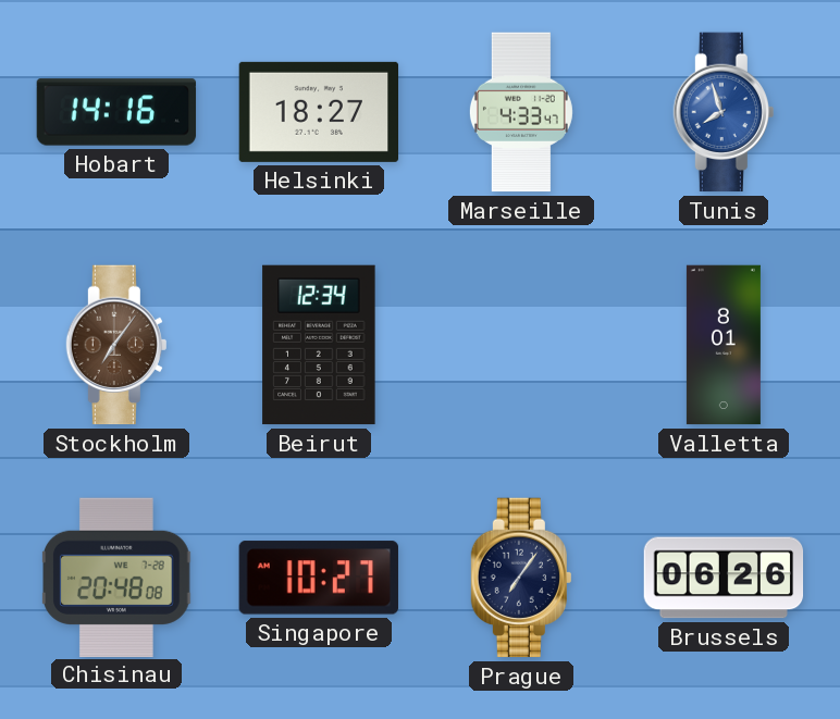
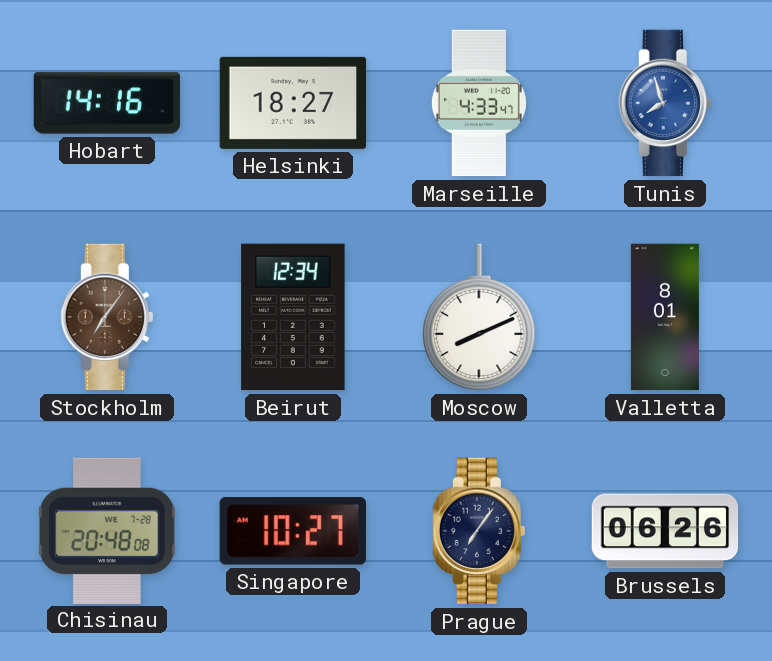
Moscow: none -> 8:11
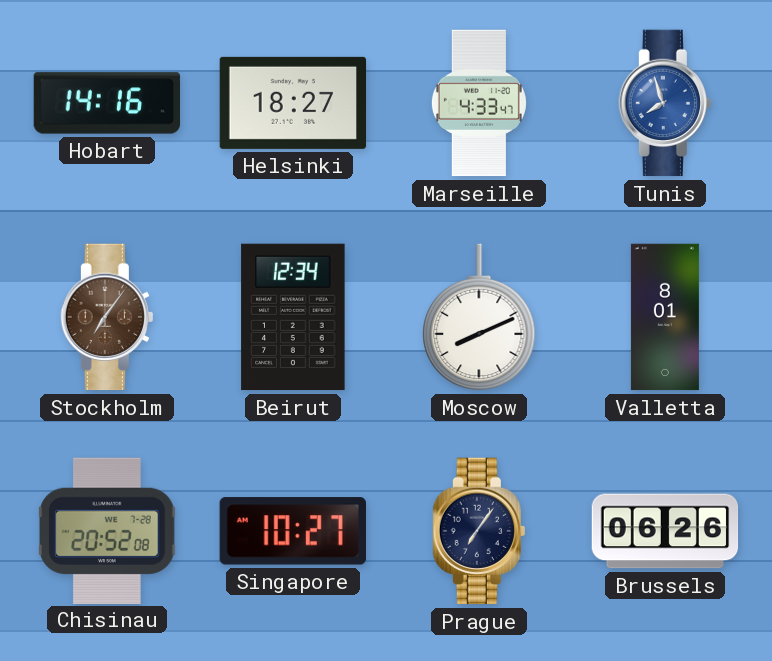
Chisinau: 20:48 -> 20:52
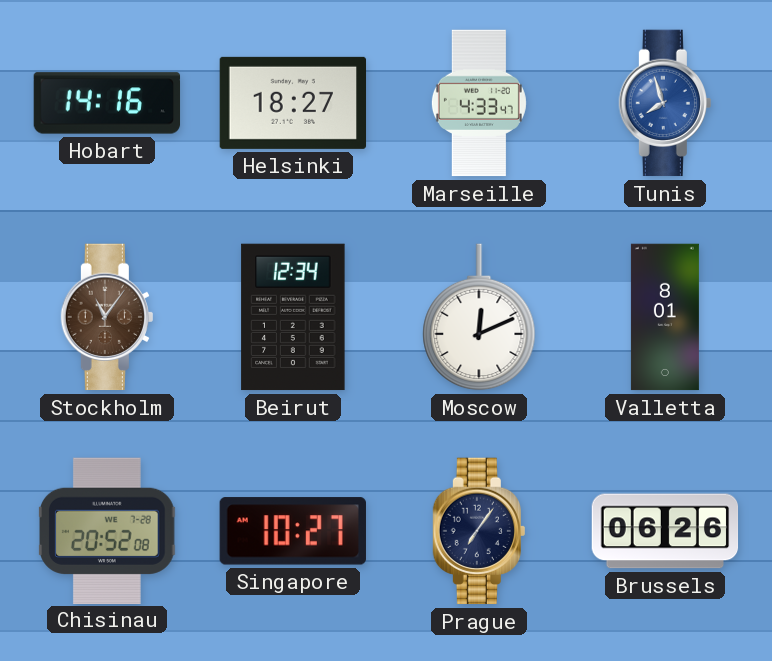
Stockholm: 7:06 -> 11:06
Moscow: 8:11 -> 12:11
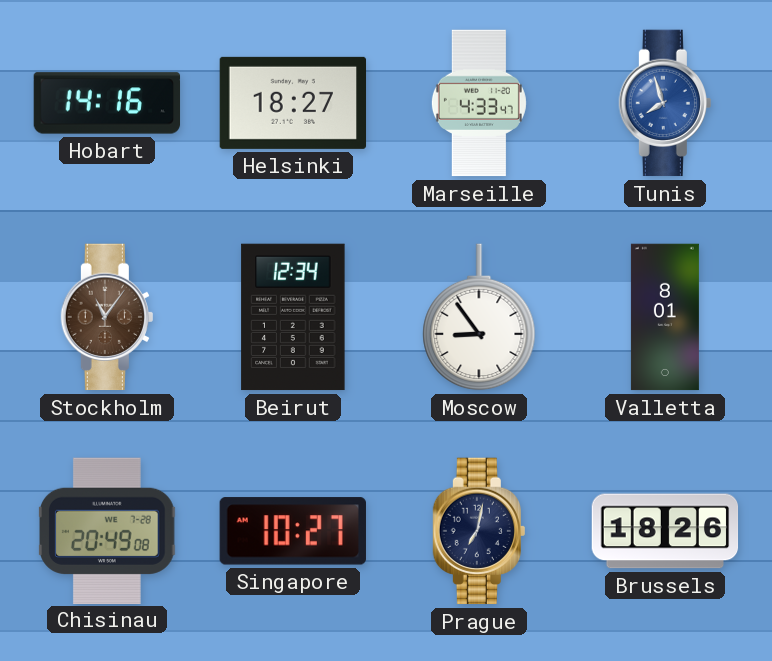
Moscow: 12:11 -> 8:54
Chisinau: 20:52 -> 20:49
Prague: 7:06 -> 7:02
Brussels: 06:26 -> 18:26
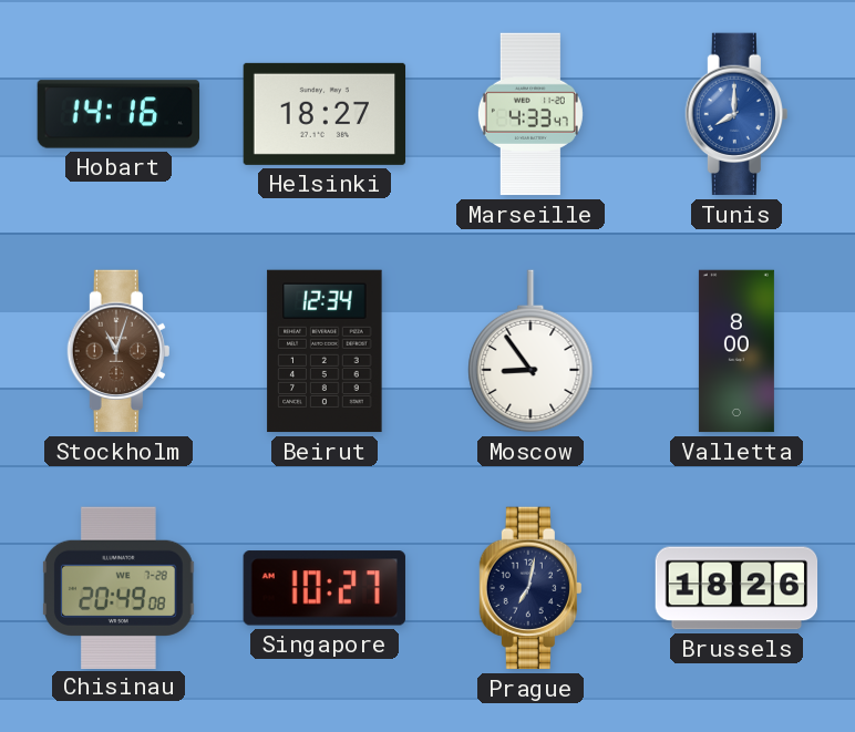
Tunis: 7:57 -> 8:00
Stockholm: 11:06 -> 11:03
Valletta: 8:01 -> 8:00
